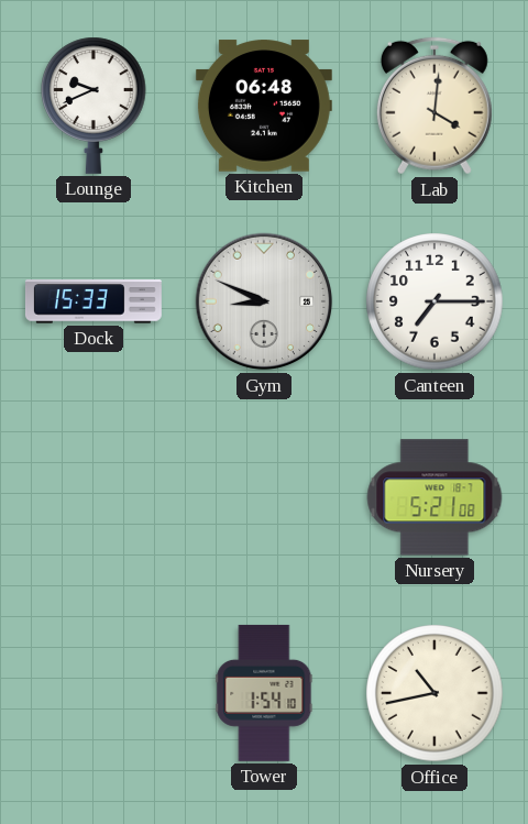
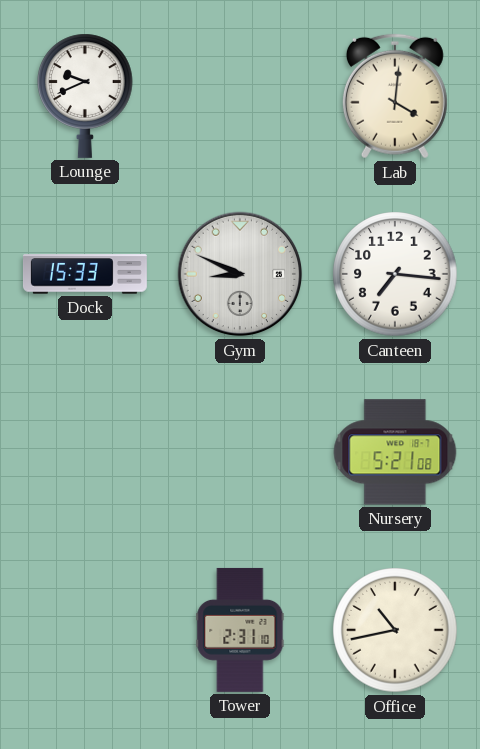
Kitchen: 06:48 -> none
Canteen: 7:15 -> 7:16
Tower: 1:54 -> 2:31
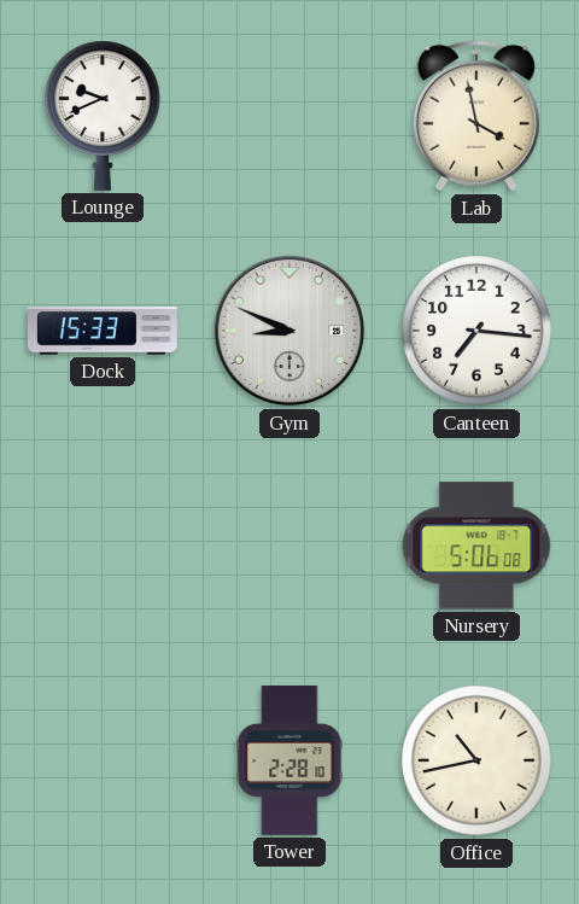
Lab: 4:01 -> 3:58
Nursery: 5:21 -> 5:06
Tower: 2:31 -> 2:28
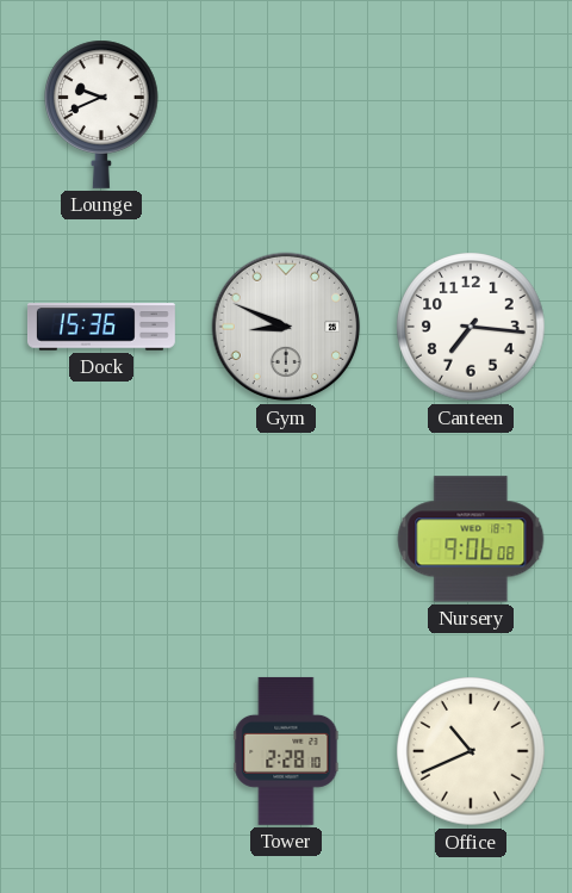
Lab: 3:58 -> none
Dock: 15:33 -> 15:36
Nursery: 5:06 -> 9:06
Office: 10:43 -> 10:41
